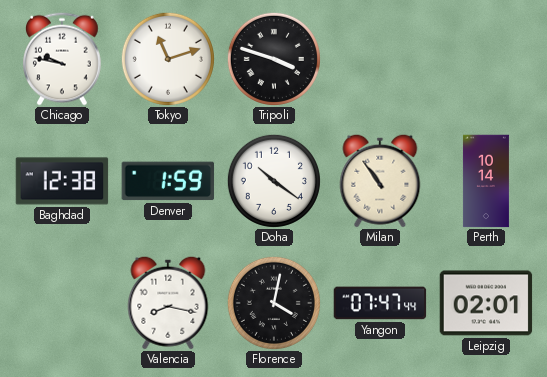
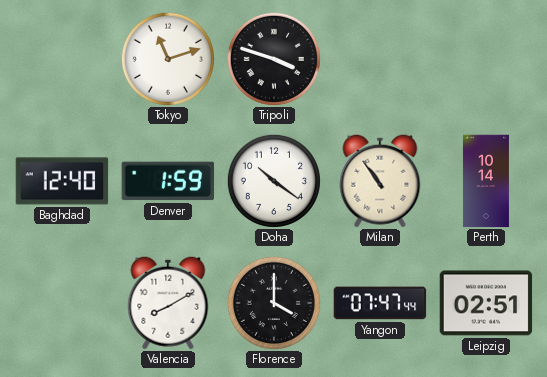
Chicago: 9:47 -> none
Baghdad: 12:38 -> 12:40
Valencia: 8:17 -> 8:10
Florence: 4:02 -> 4:00
Leipzig: 02:01 -> 02:51
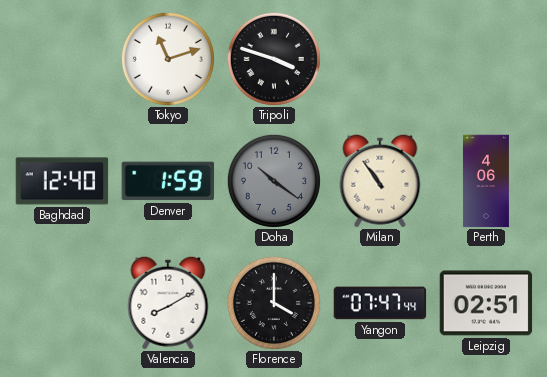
Doha dial: white -> grey
Perth: 10:14 -> 4:06
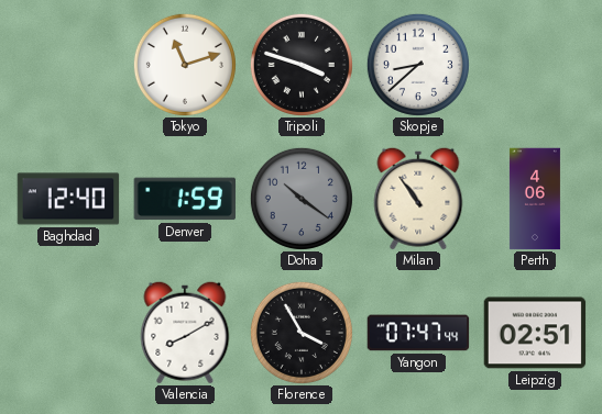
Skopje: none -> 8:38
Florence: 4:00 -> 3:55
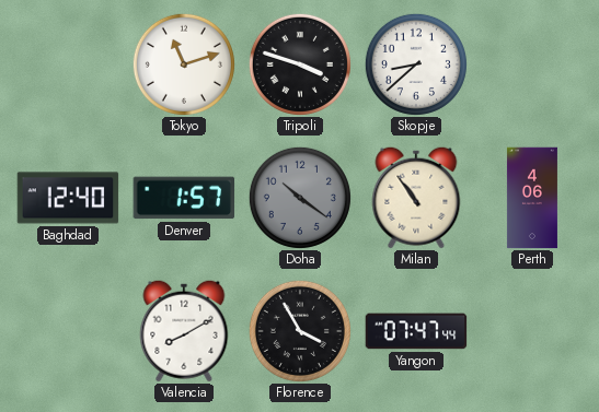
Denver: 1:59 -> 1:57
Leipzig: 02:51 -> none
